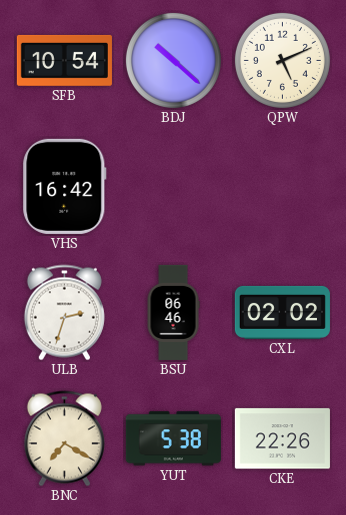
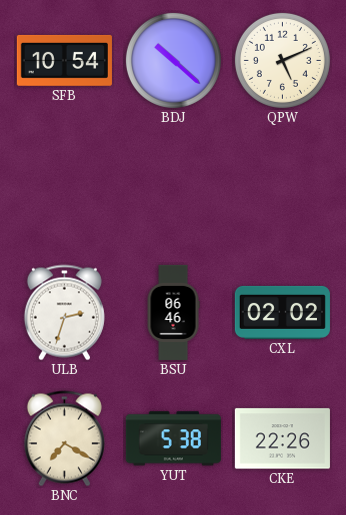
VHS: 16:42 -> none
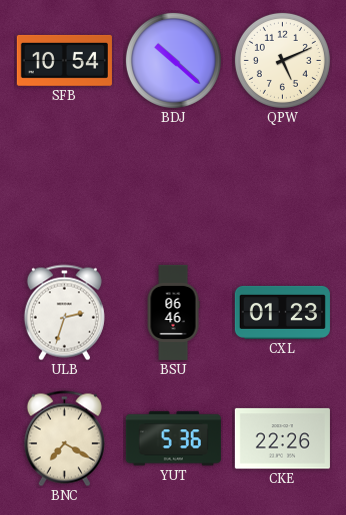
CXL: 02:02 -> 01:23
YUT: 5:38 -> 5:36
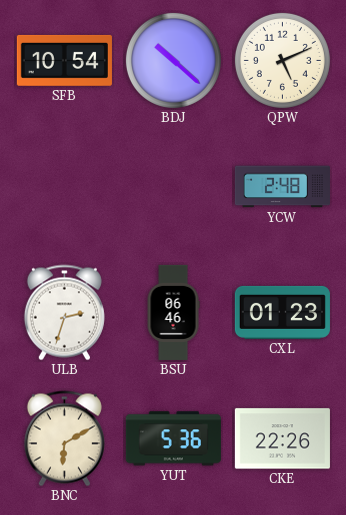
YCW: none -> 2:48
BNC: 7:20 -> 6:10
